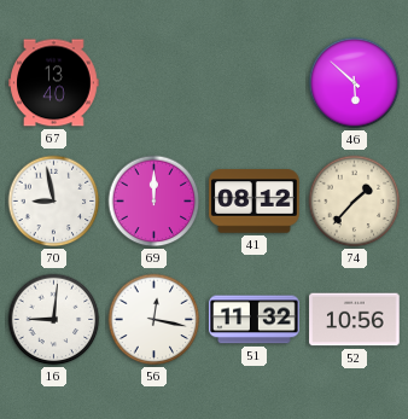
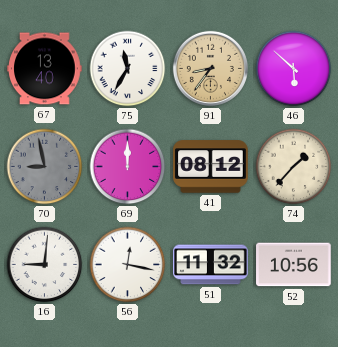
75: none -> 11:35
91: none -> 8:36
70 dial: white -> grey
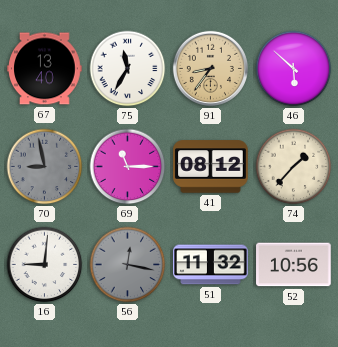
69: 12:00 -> 11:15
56 dial: white -> grey
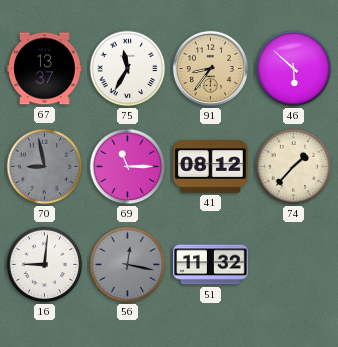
67: 13:40 -> 13:37
52: 10:56 -> none
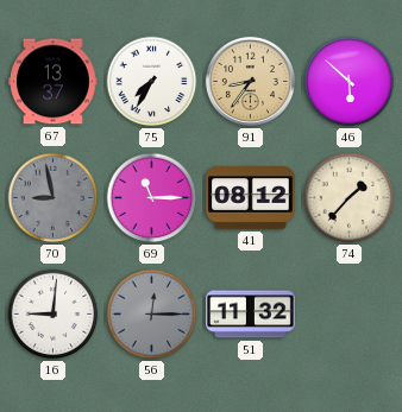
75: 11:35 -> 7:35
56: 12:17 -> 12:15
